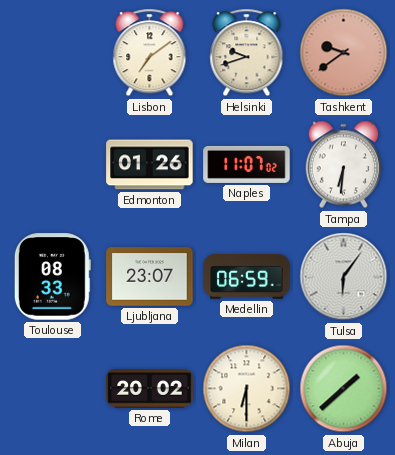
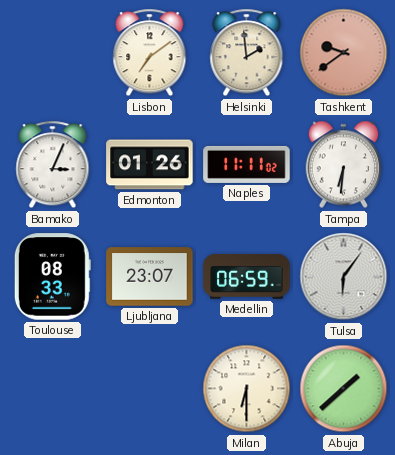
Helsinki: 9:42 -> 1:59
Bamako: none -> 3:04
Naples: 11:07 -> 11:11
Rome: 20:02 -> none
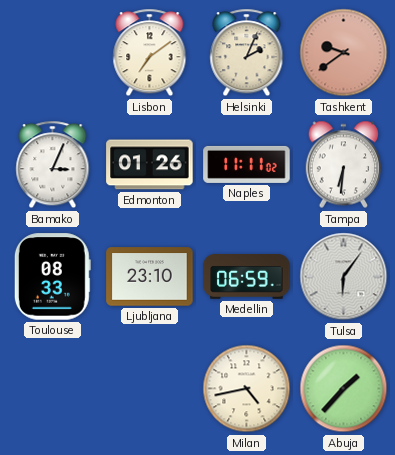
Helsinki: 1:59 -> 2:04
Ljubljana: 23:07 -> 23:10
Milan: 6:30 -> 4:43
Abuja: 1:38 -> 1:37
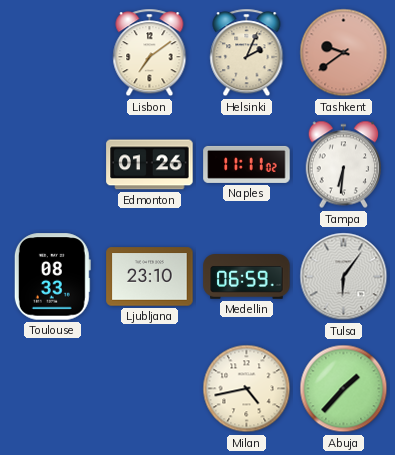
Bamako: 3:04 -> none
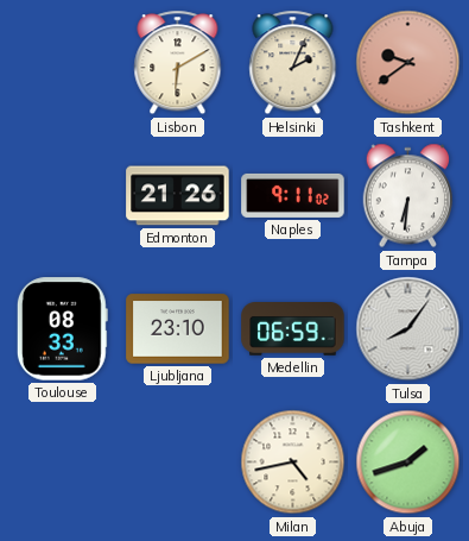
Lisbon: 7:09 -> 6:10
Edmonton: 01:26 -> 21:26
Naples: 11:11 -> 9:11
Tulsa: 6:06 -> 8:06
Abuja: 1:37 -> 1:42
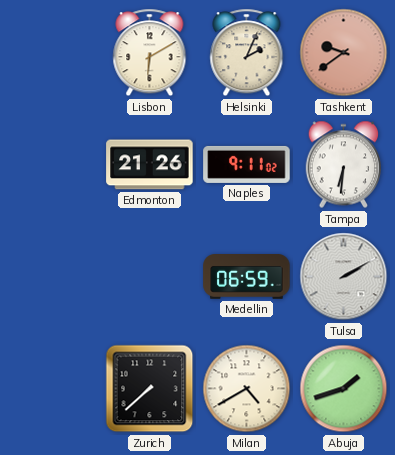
Toulouse: 08:33 -> none
Ljubljana: 23:10 -> none
Tulsa: 8:06 -> 2:10
Zurich: none -> 7:38
Milan: 4:43 -> 4:40
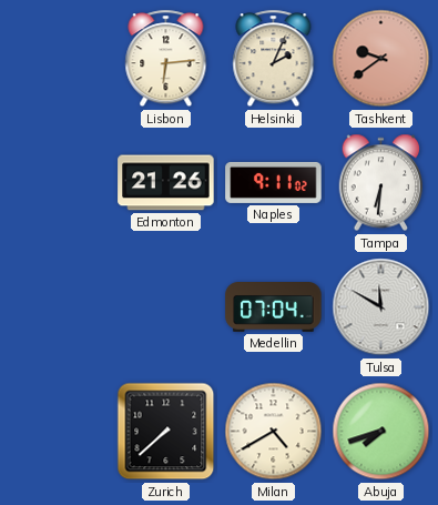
Lisbon: 6:10 -> 6:14
Medellin: 06:59 -> 07:04
Tulsa: 2:10 -> 11:50
Abuja: 1:42 -> 7:42
